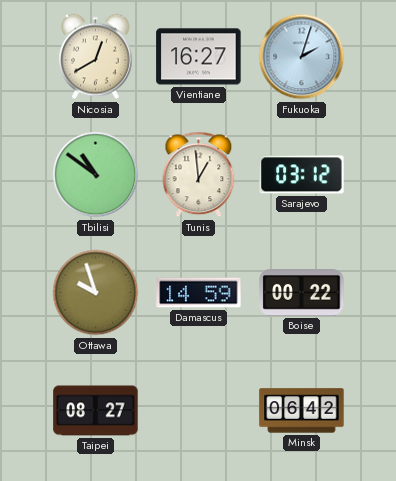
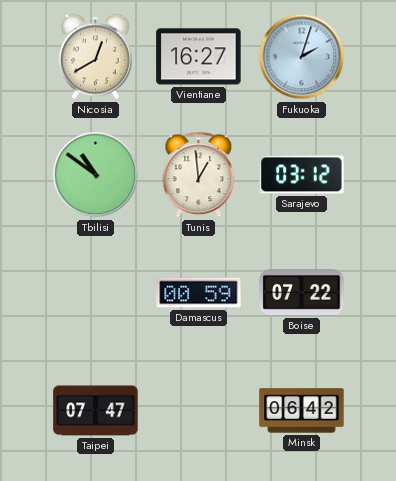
Ottawa: 9:57 -> none
Damascus: 14:59 -> 00:59
Boise: 00:22 -> 07:22
Taipei: 08:27 -> 07:47
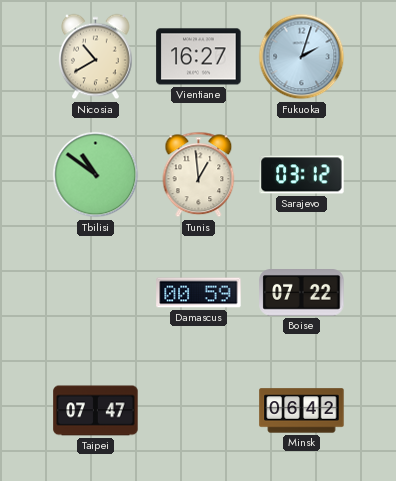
Nicosia: 12:40 -> 10:40
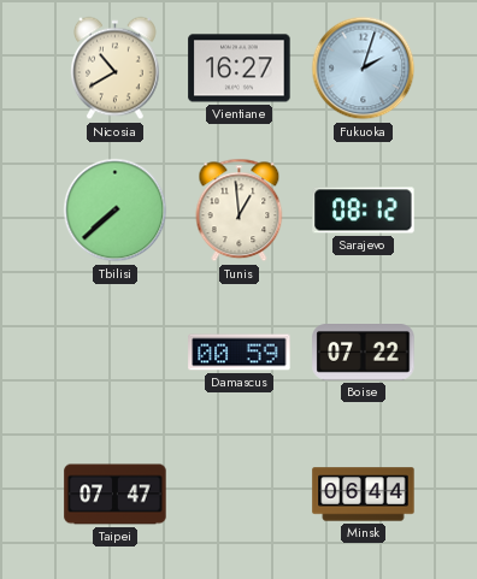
Tbilisi: 10:51 -> 7:38
Sarajevo: 03:12 -> 08:12
Minsk: 06:42 -> 06:44
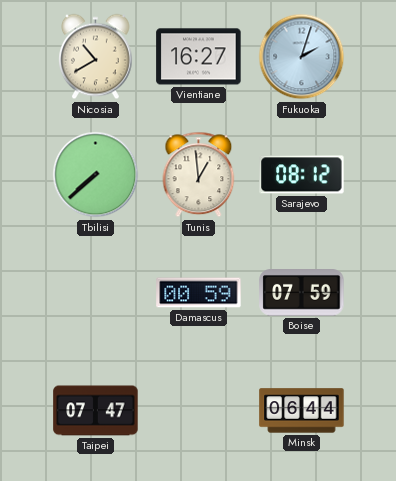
Boise: 07:22 -> 07:59
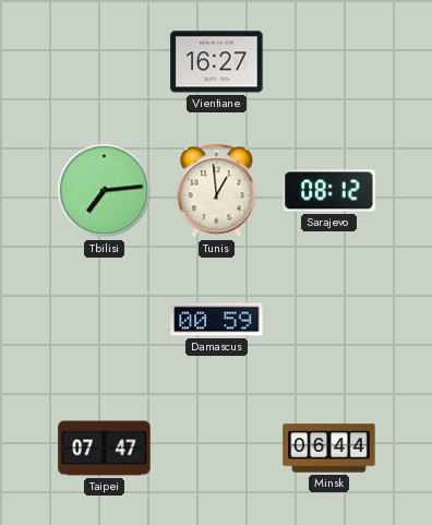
Nicosia: 10:40 -> none
Fukuoka: 2:03 -> none
Tbilisi: 7:38 -> 7:14
Boise: 07:59 -> none
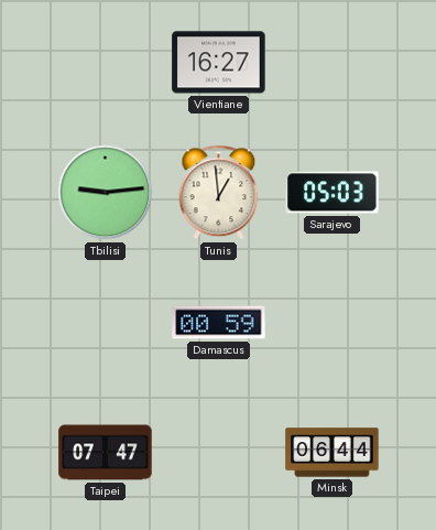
Tbilisi: 7:14 -> 9:14
Sarajevo: 08:12 -> 05:03
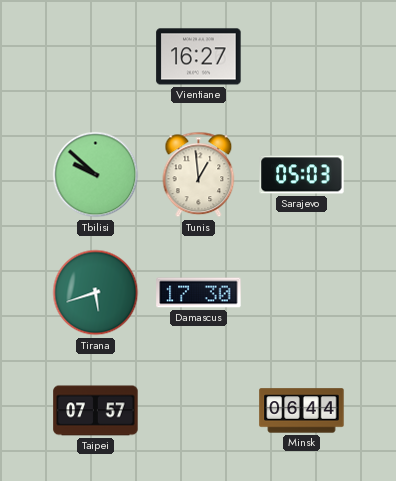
Tbilisi: 9:14 -> 9:52
Tirana: none -> 5:42
Damascus: 00:59 -> 17:30
Taipei: 07:47 -> 07:57
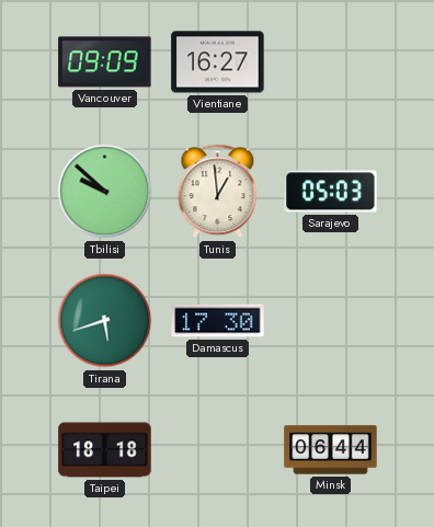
Vancouver: none -> 09:09
Taipei: 07:57 -> 18:18
